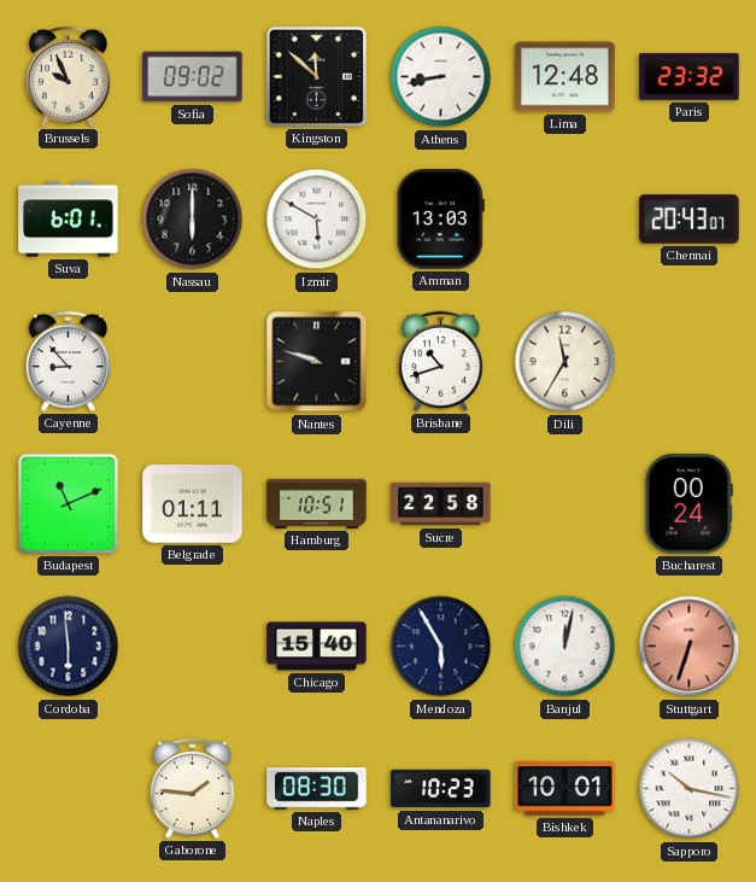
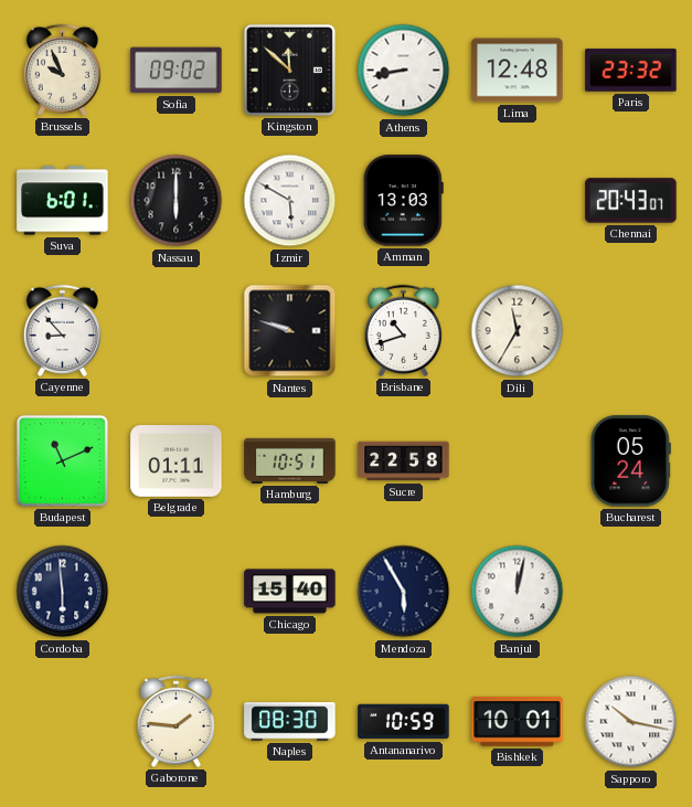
Bucharest: 00:24 -> 05:24
Stuttgart: 6:33 -> none
Antananarivo: 10:23 -> 10:59
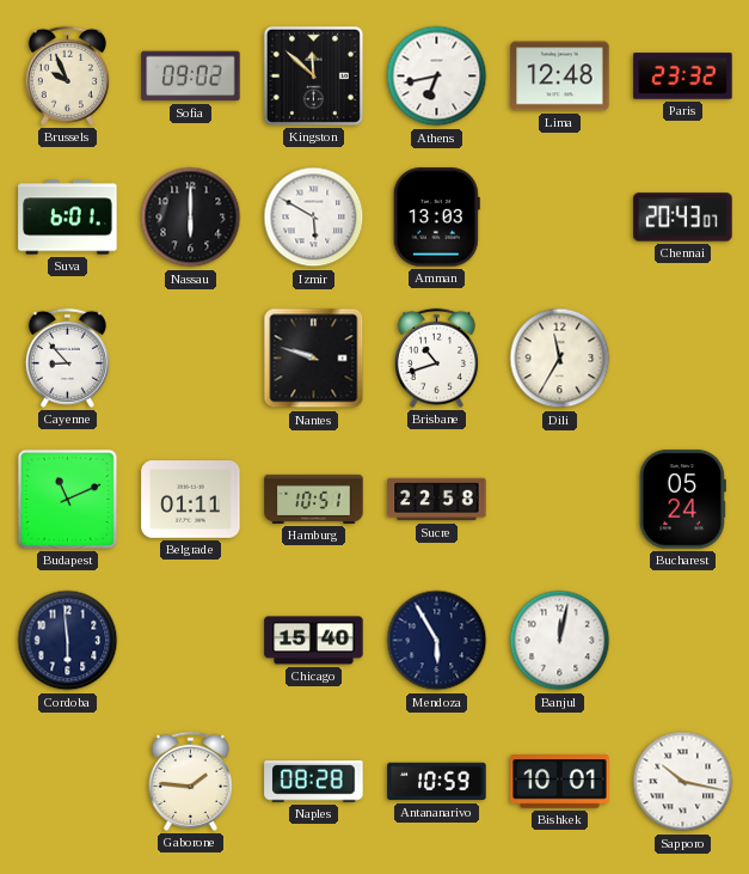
Athens: 8:43 -> 6:43
Naples: 08:30 -> 08:28
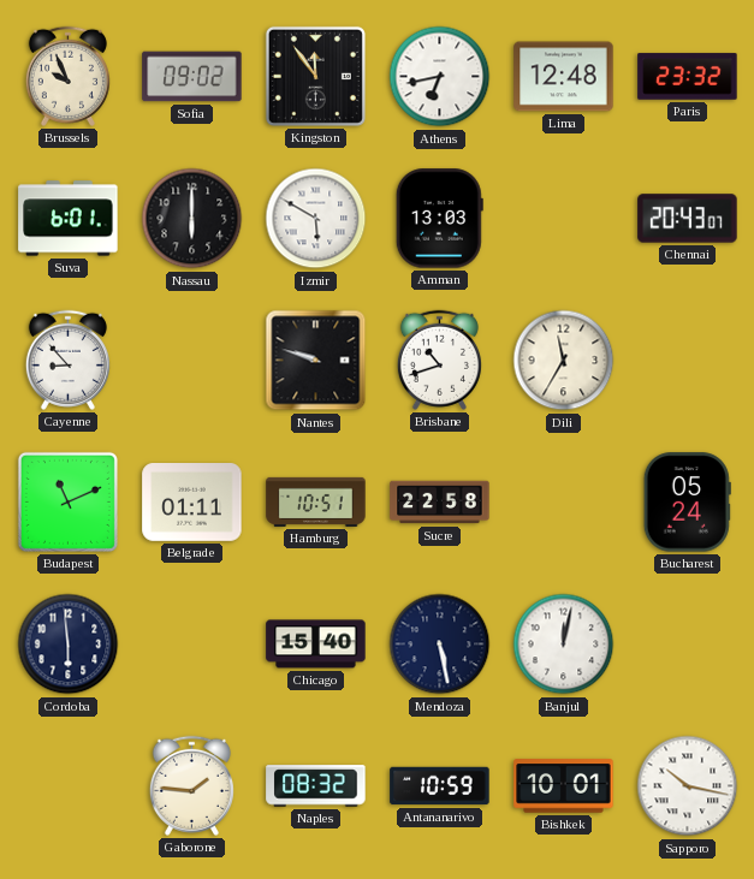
Kingston: 11:52 -> 11:54
Mendoza: 5:55 -> 5:28
Naples: 08:28 -> 08:32
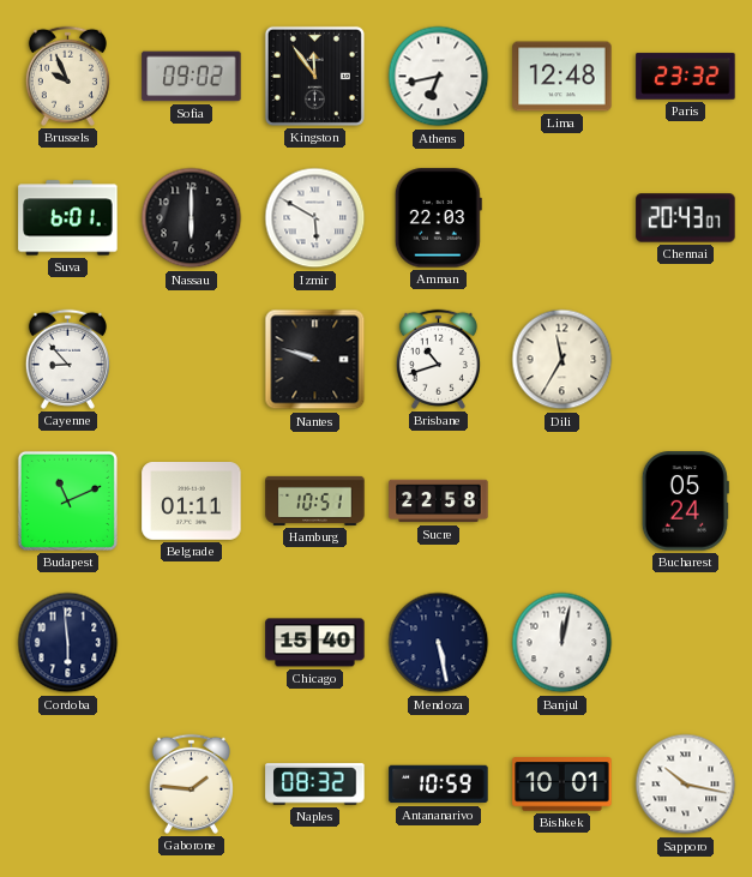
Amman: 13:03 -> 22:03
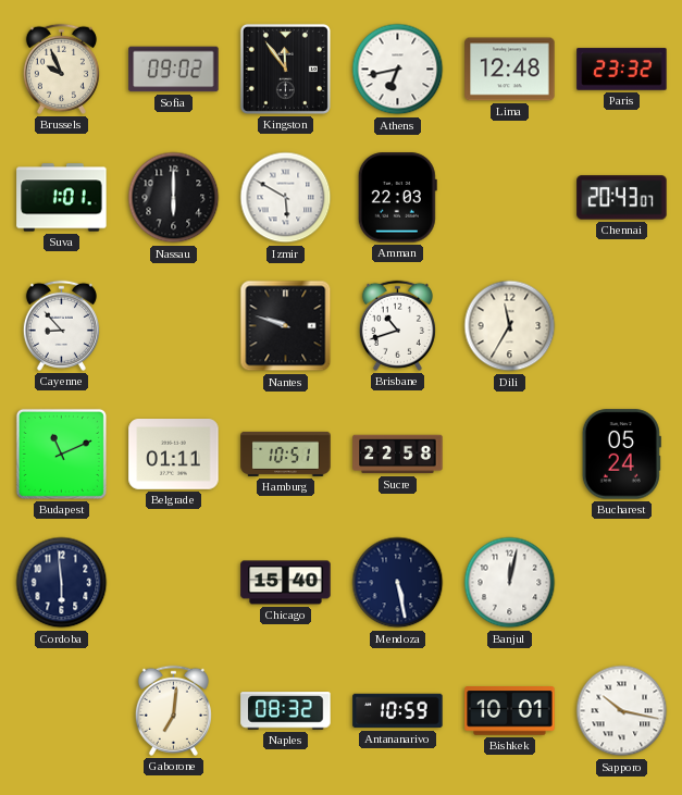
Suva: 6:01 -> 1:01
Gaborone: 1:46 -> 7:01
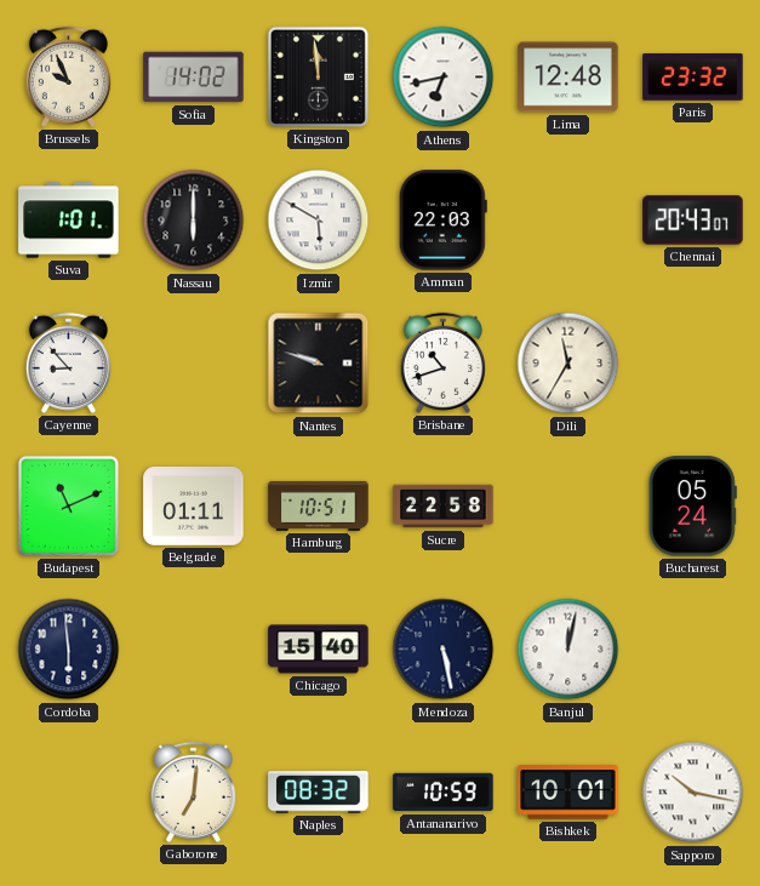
Sofia: 09:02 -> 14:02
Kingston: 11:54 -> 11:59
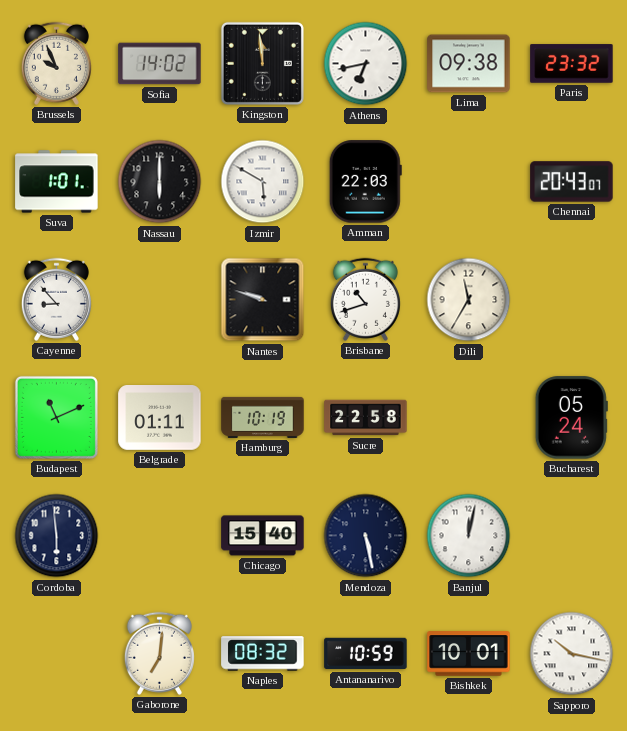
Lima: 12:48 -> 09:38
Hamburg: 10:51 -> 10:19
